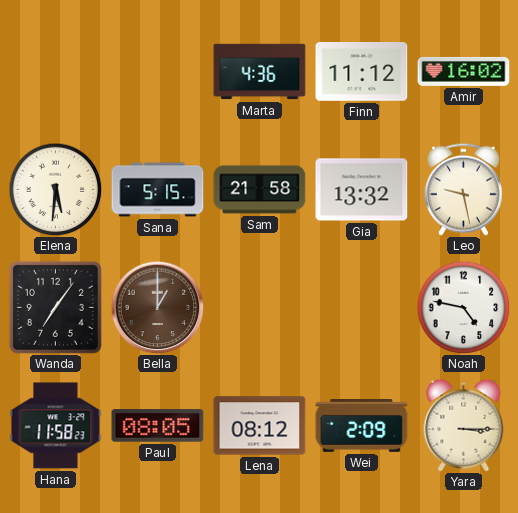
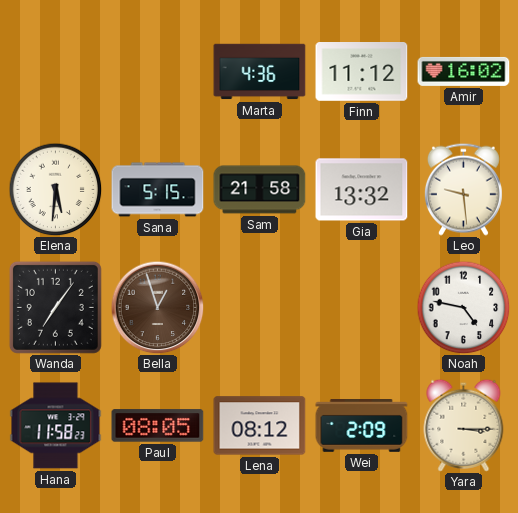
Leo: 9:28 -> 9:29
Bella: 1:00 -> 12:57
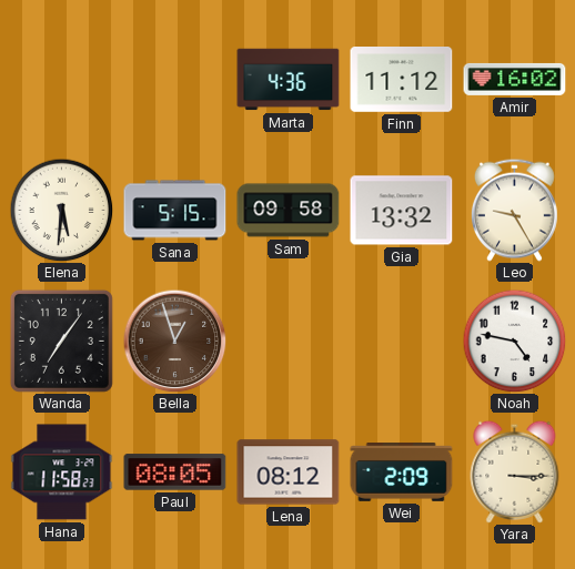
Sam: 21:58 -> 09:58
Leo: 9:29 -> 9:25
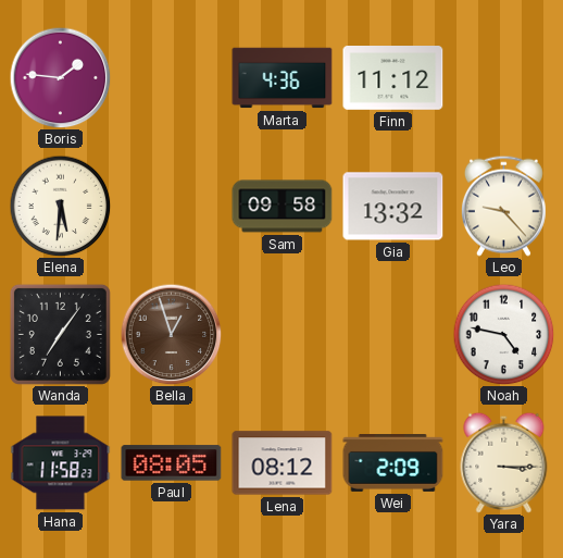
Boris: none -> 1:46
Amir: 16:02 -> none
Sana: 5:15 -> none
Leo: 9:25 -> 9:23
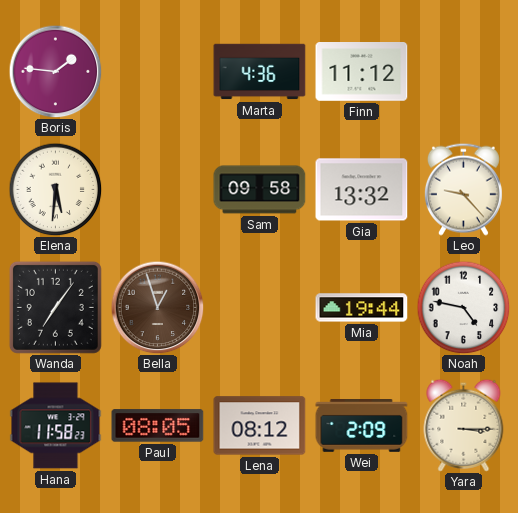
Mia: none -> 19:44
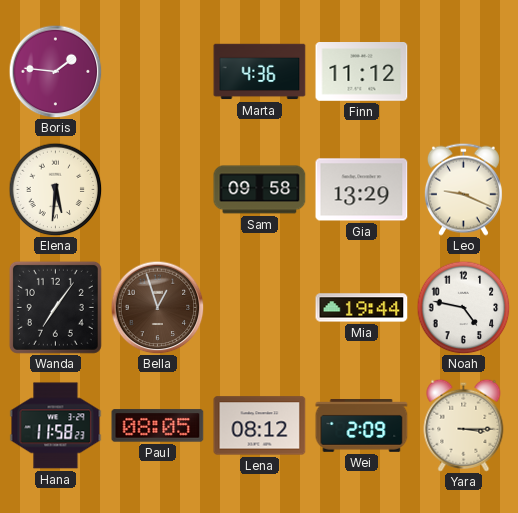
Gia: 13:32 -> 13:29
Leo: 9:23 -> 9:19
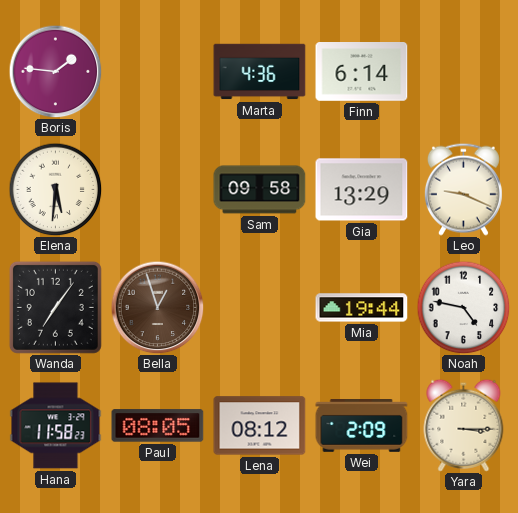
Finn: 11:12 -> 6:14
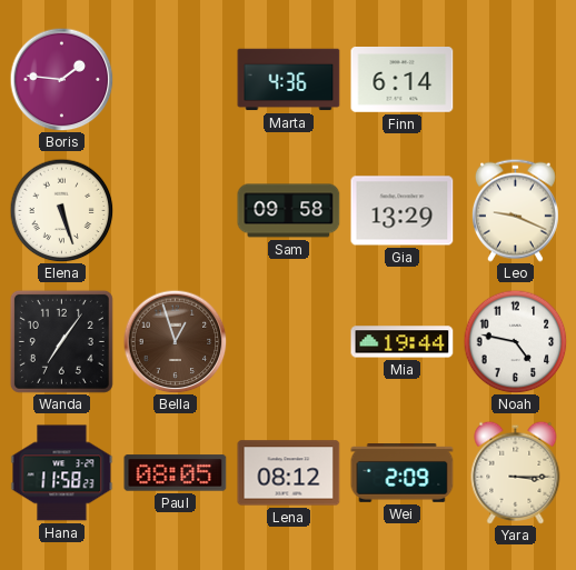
Elena: 5:31 -> 5:27
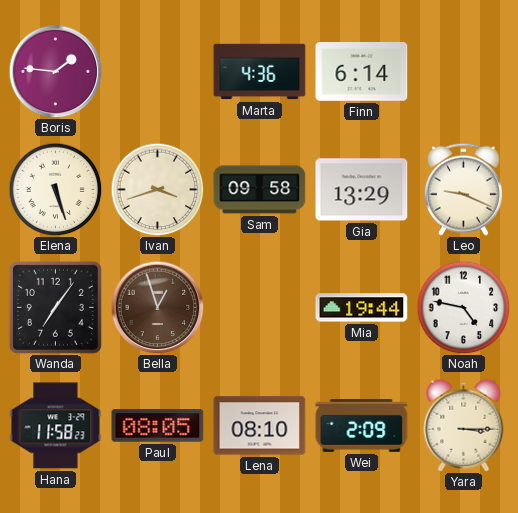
Ivan: none -> 3:42
Lena: 08:12 -> 08:10
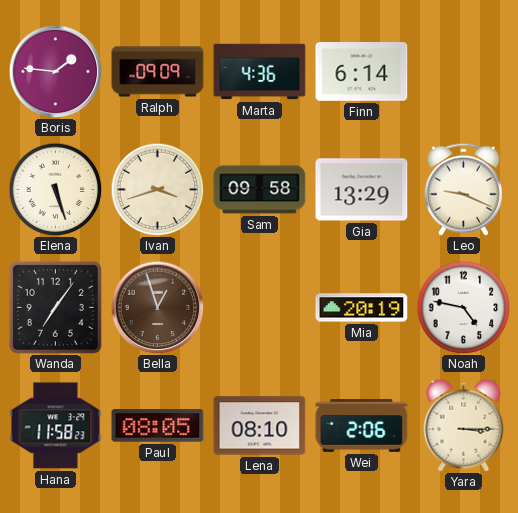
Ralph: none -> 09:09
Mia: 19:44 -> 20:19
Wei: 2:09 -> 2:06
